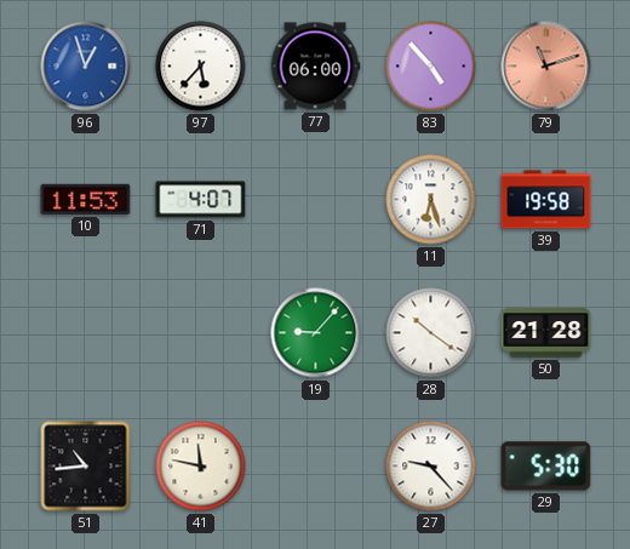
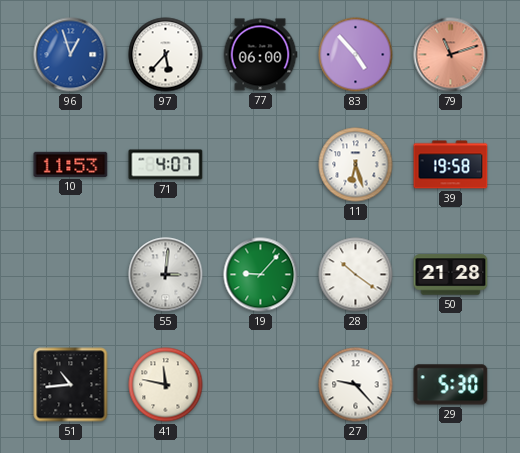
55: none -> 3:01
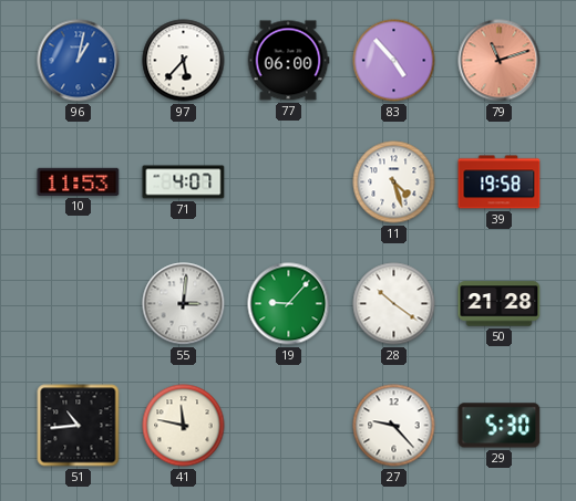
96: 12:57 -> 1:02
11: 6:27 -> 4:27
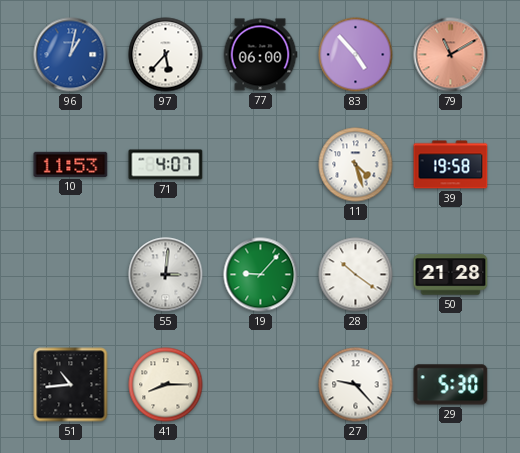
79: 11:12 -> 11:10
41: 11:47 -> 8:15
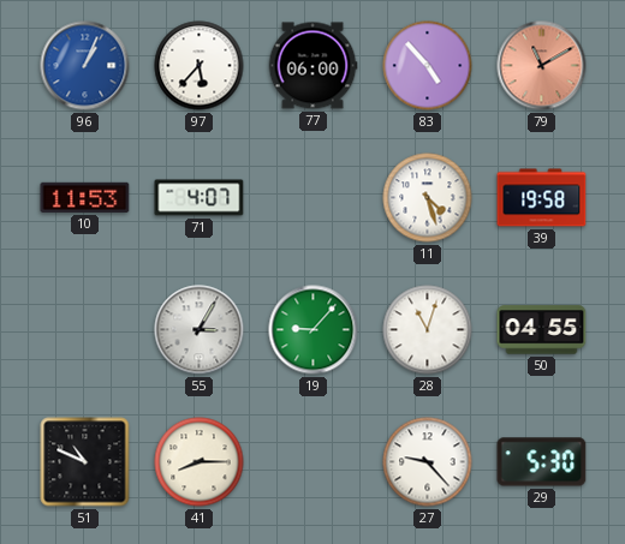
96: 1:02 -> 1:04
55: 3:01 -> 3:05
28: 10:21 -> 11:03
50: 21:28 -> 04:55
51: 10:44 -> 10:49
